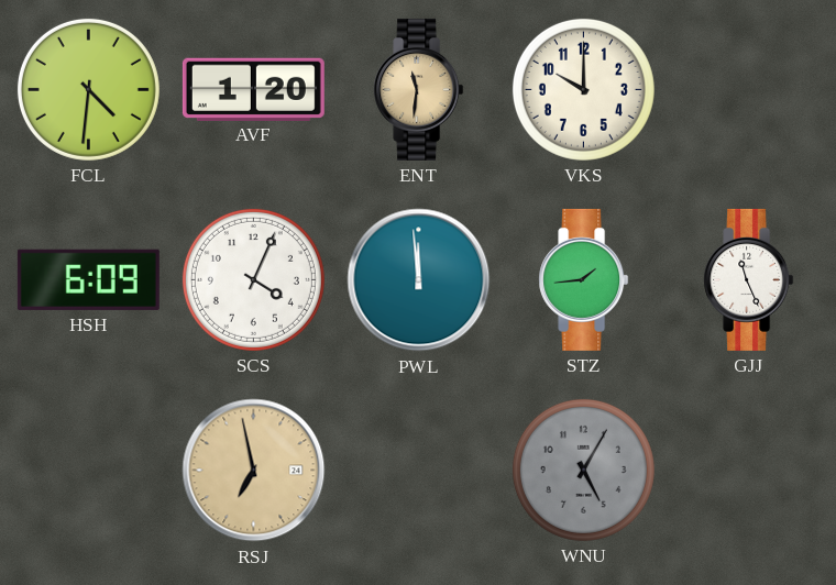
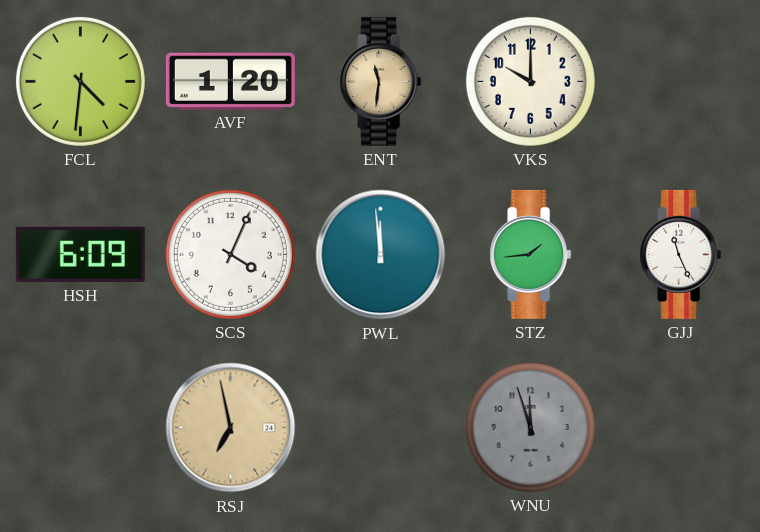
WNU: 5:05 -> 11:57
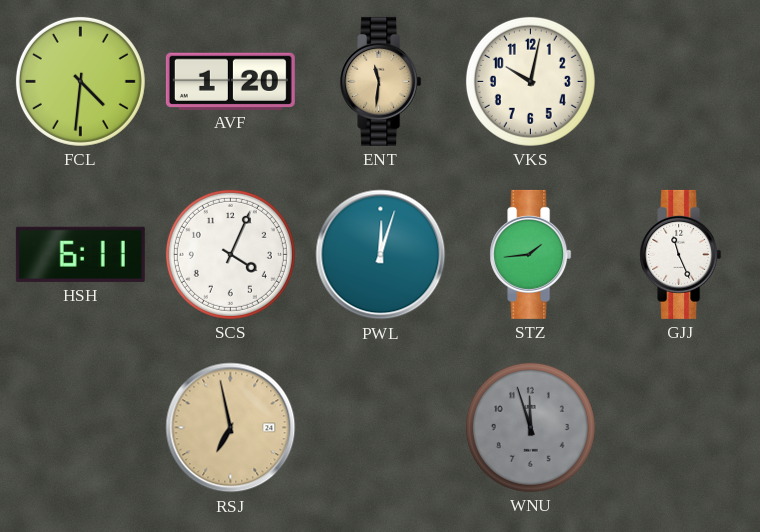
VKS: 10:00 -> 10:02
HSH: 6:09 -> 6:11
PWL: 11:59 -> 12:03
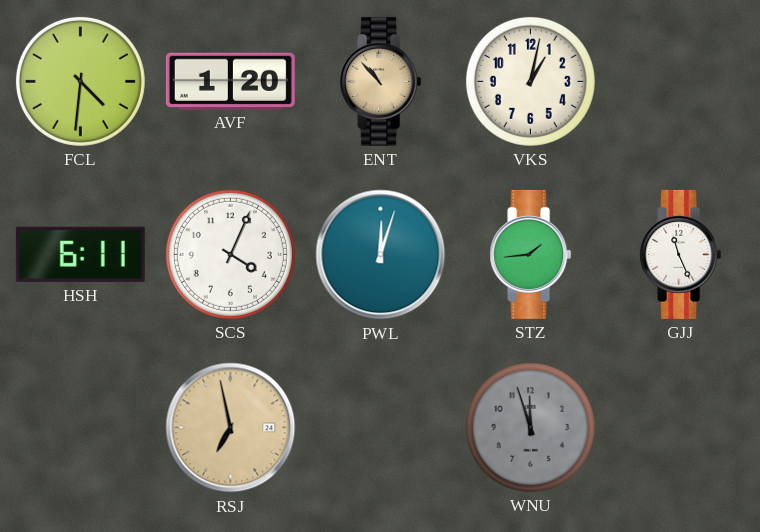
ENT: 11:31 -> 10:53
VKS: 10:02 -> 1:02
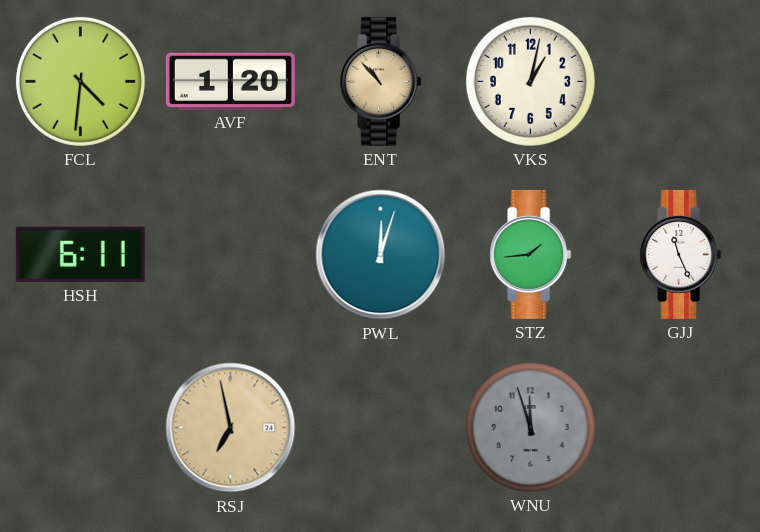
SCS: 4:04 -> none
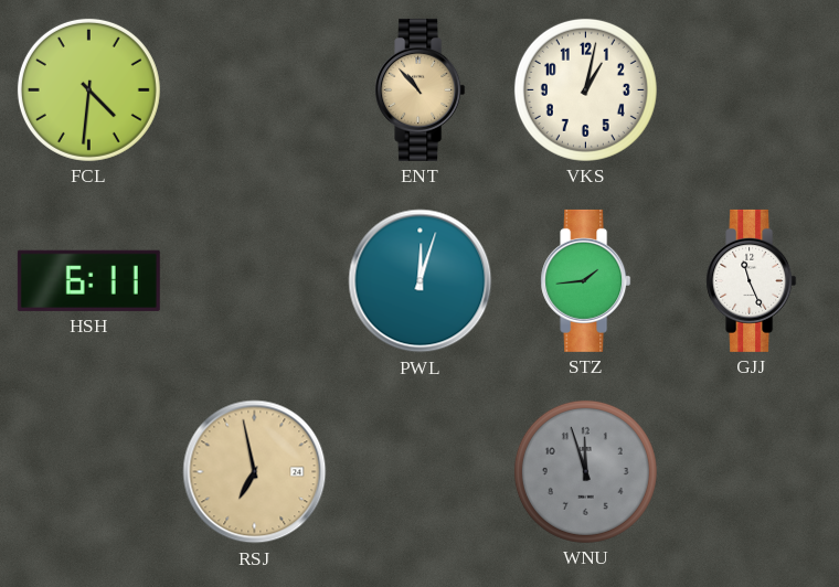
AVF: 1:20 -> none
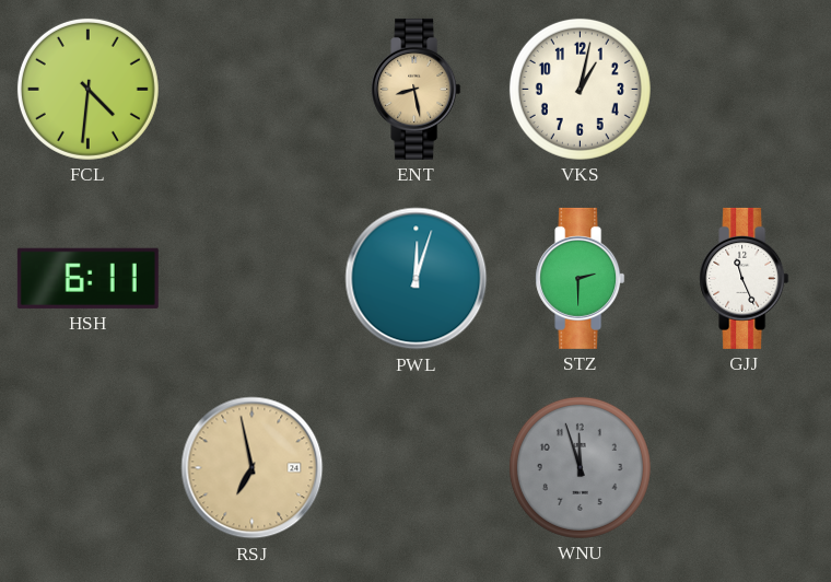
ENT: 10:53 -> 8:28
STZ: 1:44 -> 2:30
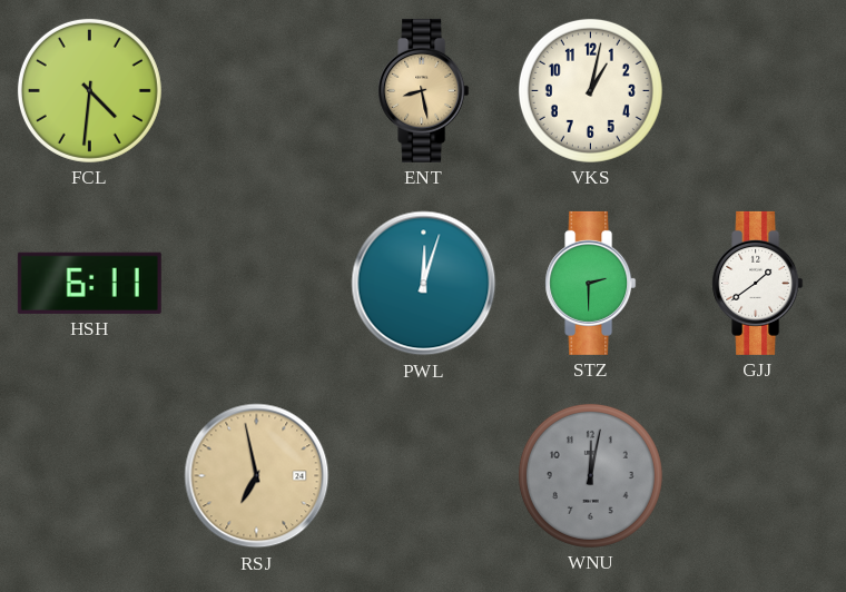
GJJ: 11:26 -> 1:39
WNU: 11:57 -> 12:02
